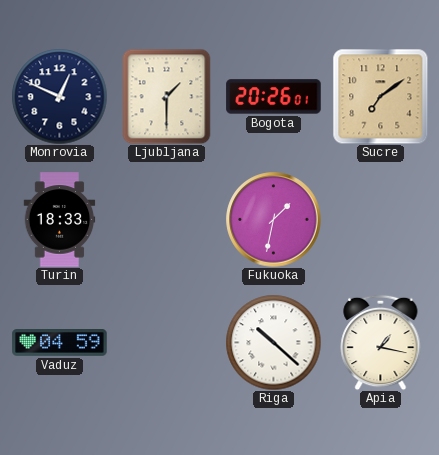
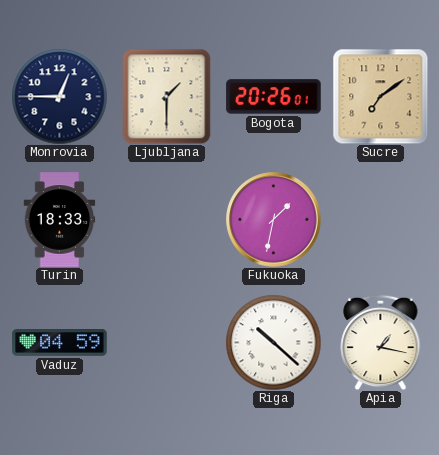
Monrovia: 12:49 -> 12:45
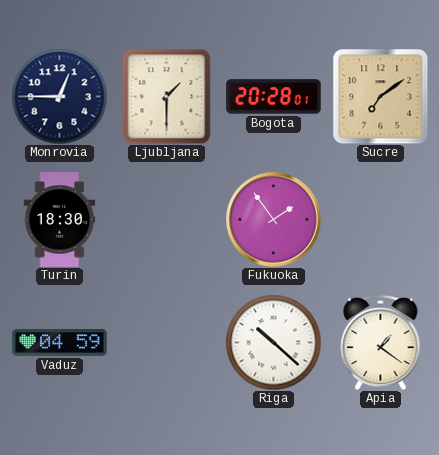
Bogota: 20:26 -> 20:28
Turin: 18:33 -> 18:30
Fukuoka: 1:32 -> 1:54
Apia: 1:17 -> 1:21
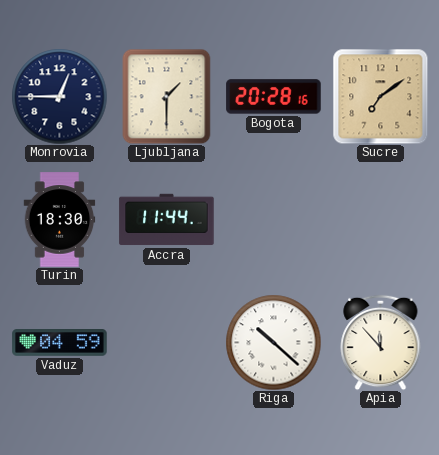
Bogota: 20:28:01 -> 20:28:16
Accra: none -> 11:44
Fukuoka: 1:54 -> none
Apia: 1:21 -> 11:53
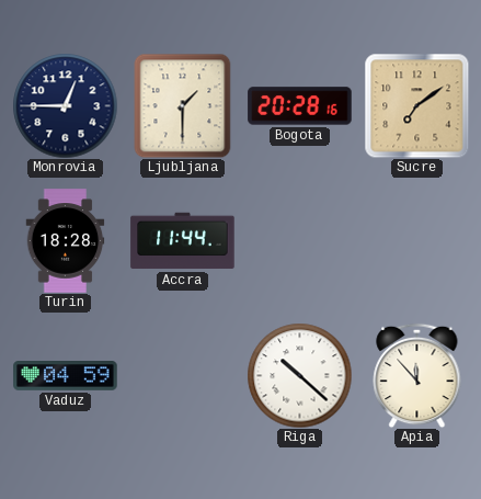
Turin: 18:30 -> 18:28
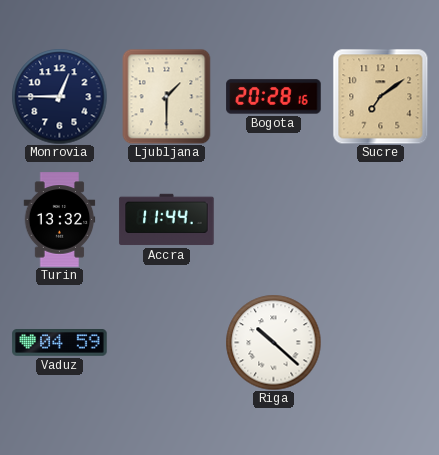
Turin: 18:28 -> 13:32
Apia: 11:53 -> none
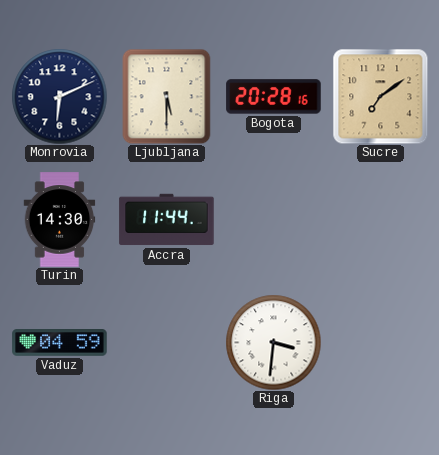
Monrovia: 12:45 -> 6:11
Ljubljana: 1:30 -> 5:30
Turin: 13:32 -> 14:30
Riga: 10:22 -> 3:31
